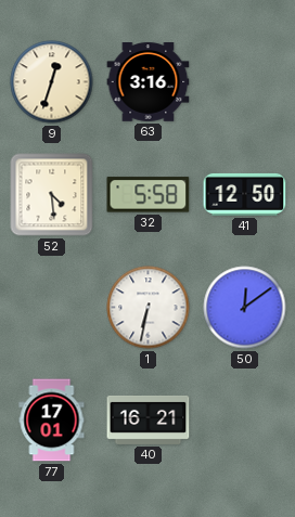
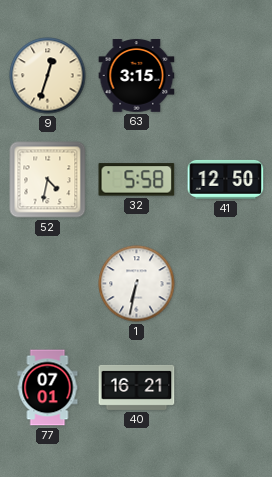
63: 3:16 -> 3:15
52: 4:29 -> 4:32
50: 12:09 -> none
77: 17:01 -> 07:01
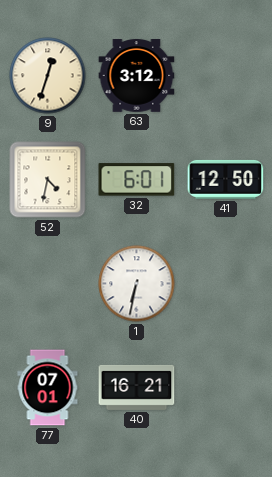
63: 3:15 -> 3:12
32: 5:58 -> 6:01
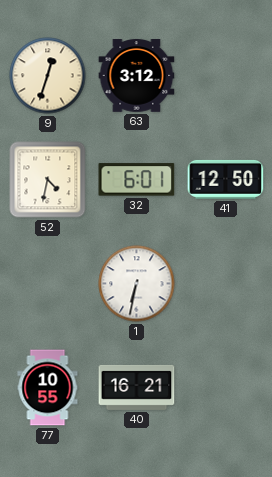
77: 07:01 -> 10:55
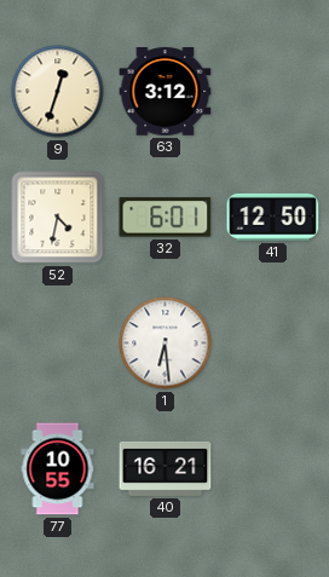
1: 6:32 -> 6:29
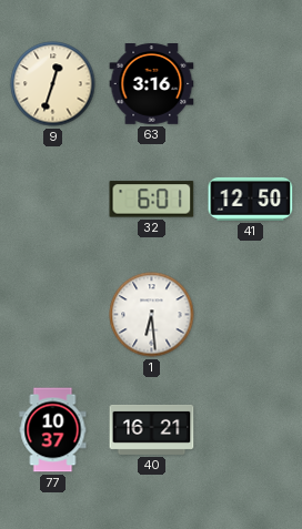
63: 3:12 -> 3:16
52: 4:32 -> none
77: 10:55 -> 10:37
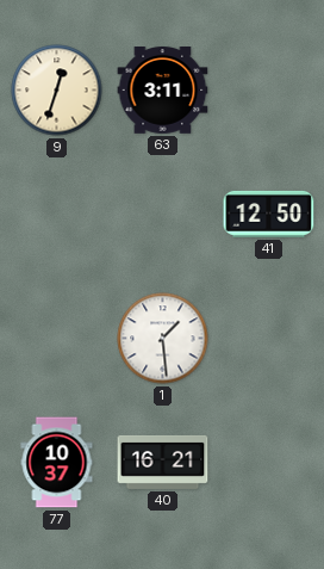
63: 3:16 -> 3:11
32: 6:01 -> none
1: 6:29 -> 1:29
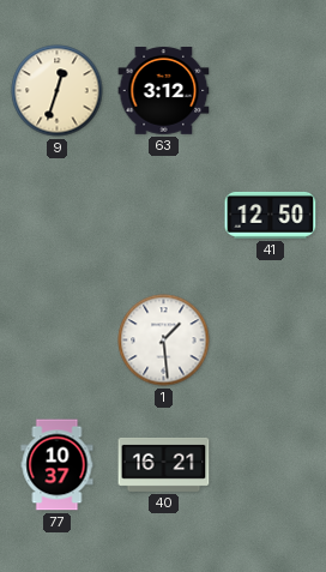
63: 3:11 -> 3:12
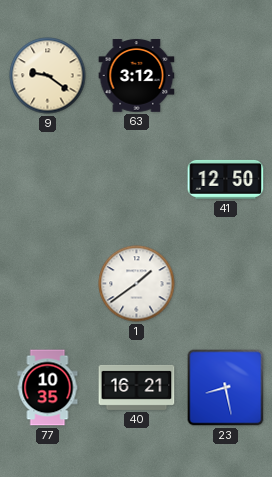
9: 12:33 -> 9:21
1: 1:29 -> 1:39
77: 10:37 -> 10:35
23: none -> 8:28
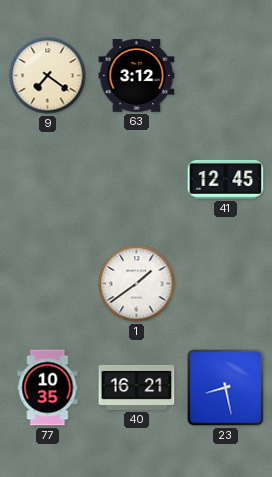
9: 9:21 -> 7:21
41: 12:50 -> 12:45
